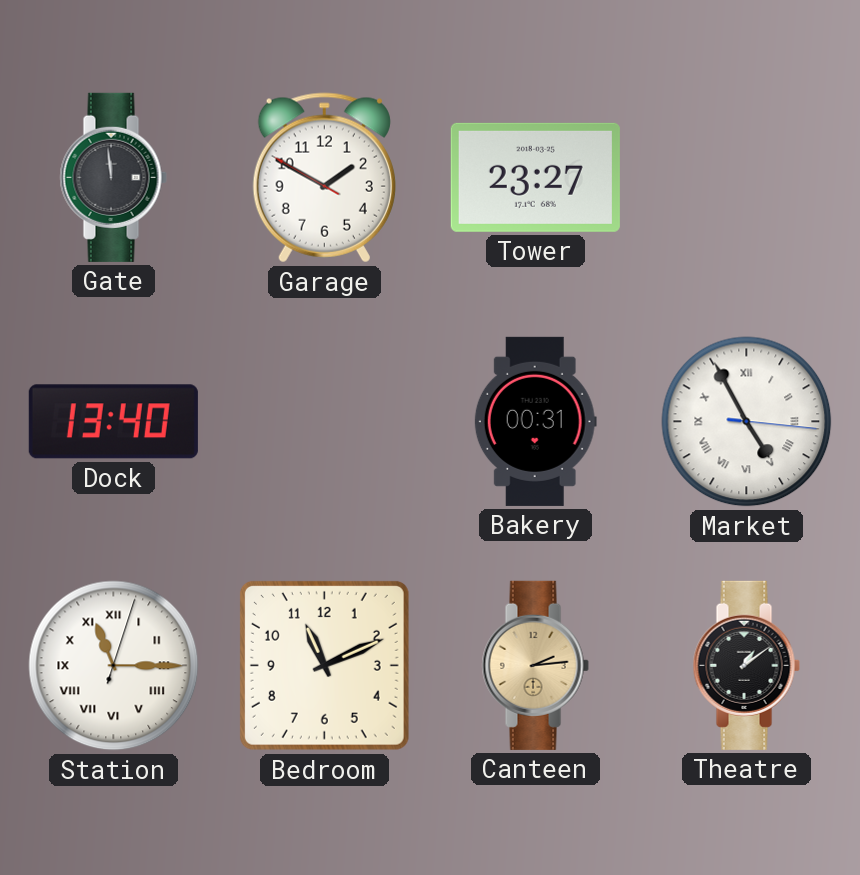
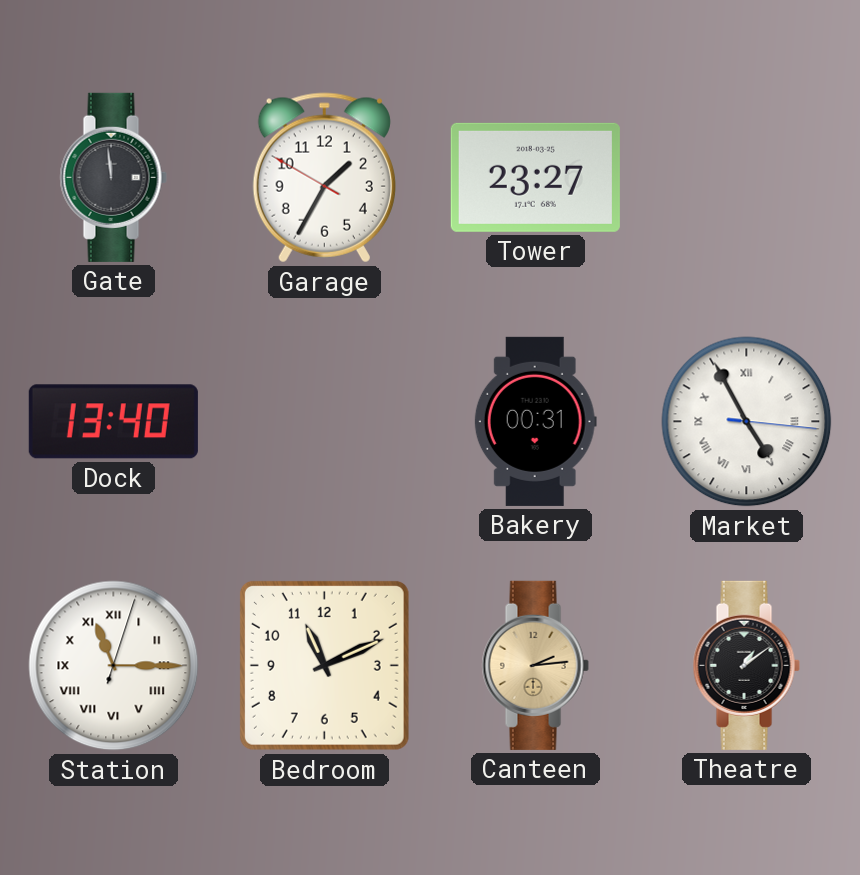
Garage: 1:49 -> 1:34
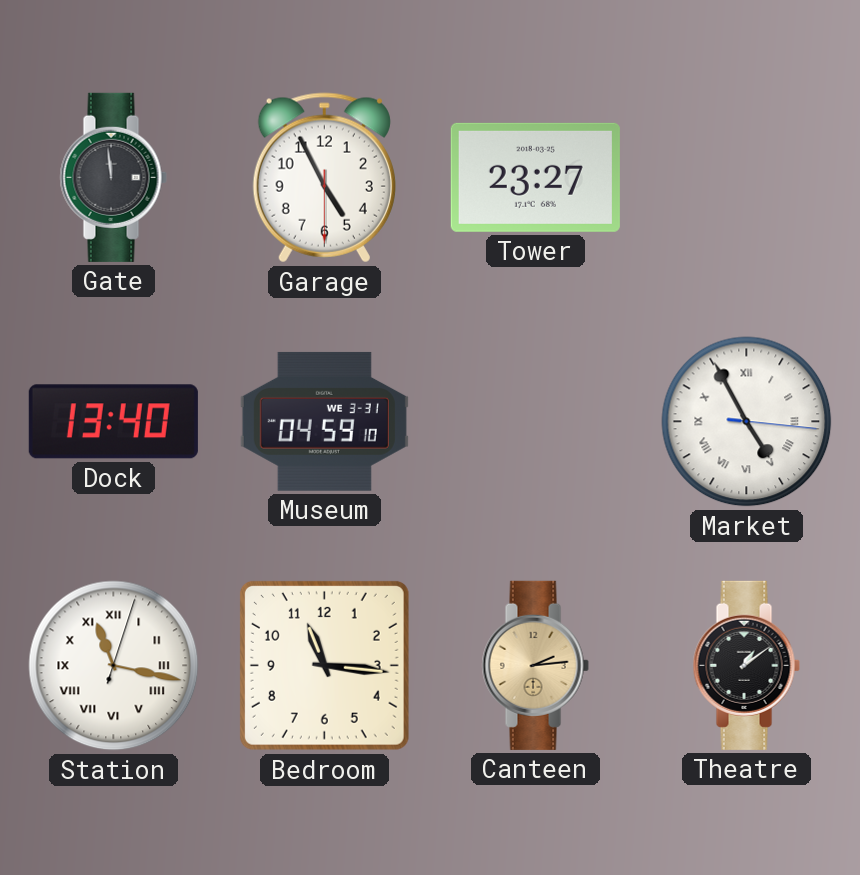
Garage: 1:34 -> 4:55
Museum: none -> 04:59
Bakery: 00:31 -> none
Station: 11:15 -> 11:17
Bedroom: 11:11 -> 11:16
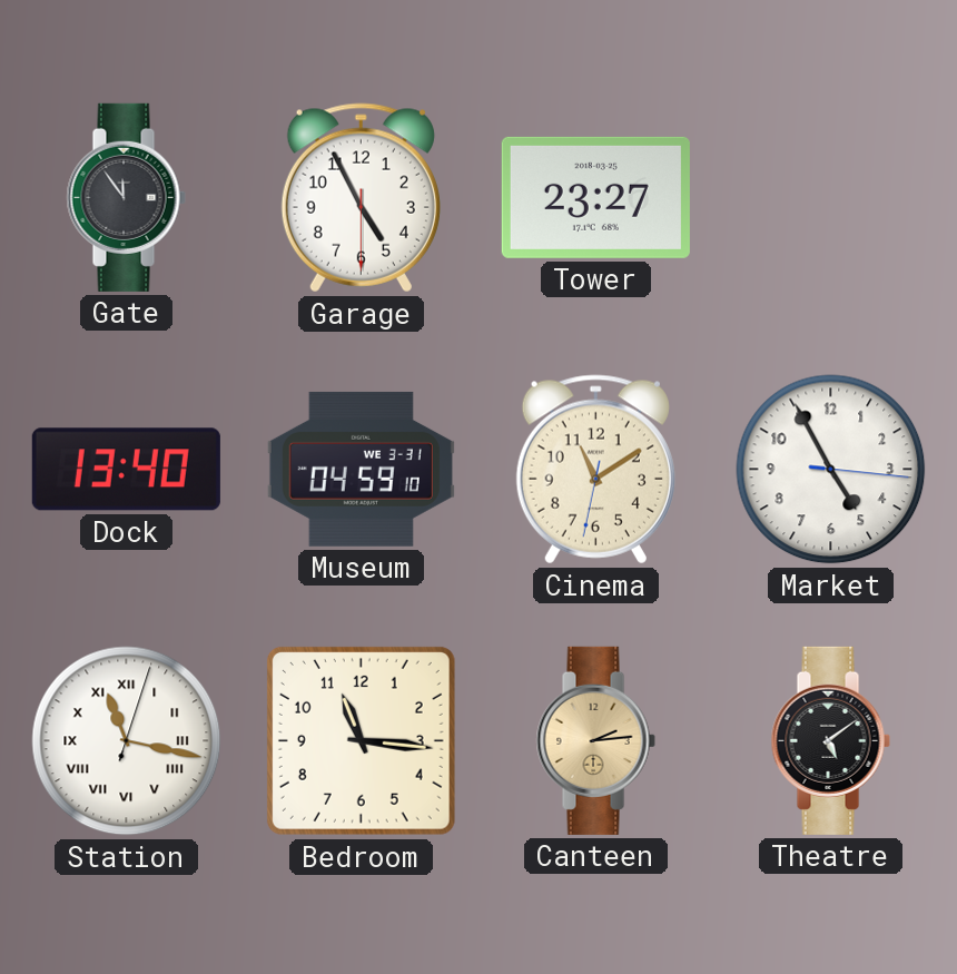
Gate: 11:59 -> 11:54
Cinema: none -> 11:09
Market numerals: Roman -> Arabic
Theatre: 1:09 -> 5:09
